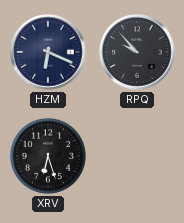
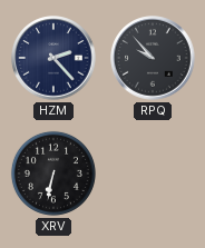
HZM: 6:19 -> 2:23
XRV: 6:27 -> 6:32
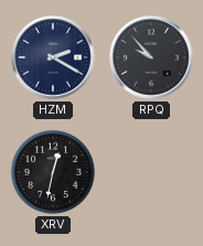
HZM: 2:23 -> 2:20
XRV: 6:32 -> 12:32
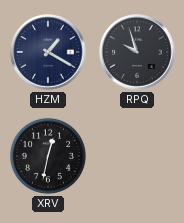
HZM: 2:20 -> 1:20
RPQ: 9:53 -> 9:57
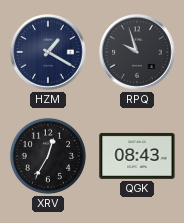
XRV: 12:32 -> 12:35
QGK: none -> 08:43
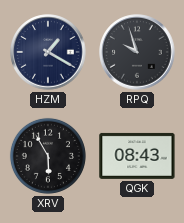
XRV: 12:35 -> 5:55
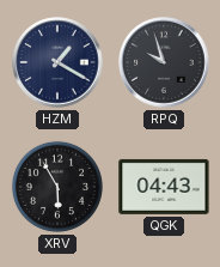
QGK: 08:43 -> 04:43
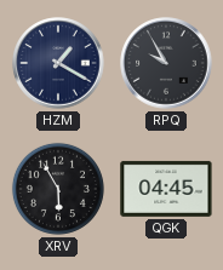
RPQ: 9:57 -> 9:55
QGK: 04:43 -> 04:45
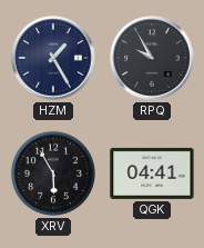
HZM: 1:20 -> 1:25
QGK: 04:45 -> 04:41
